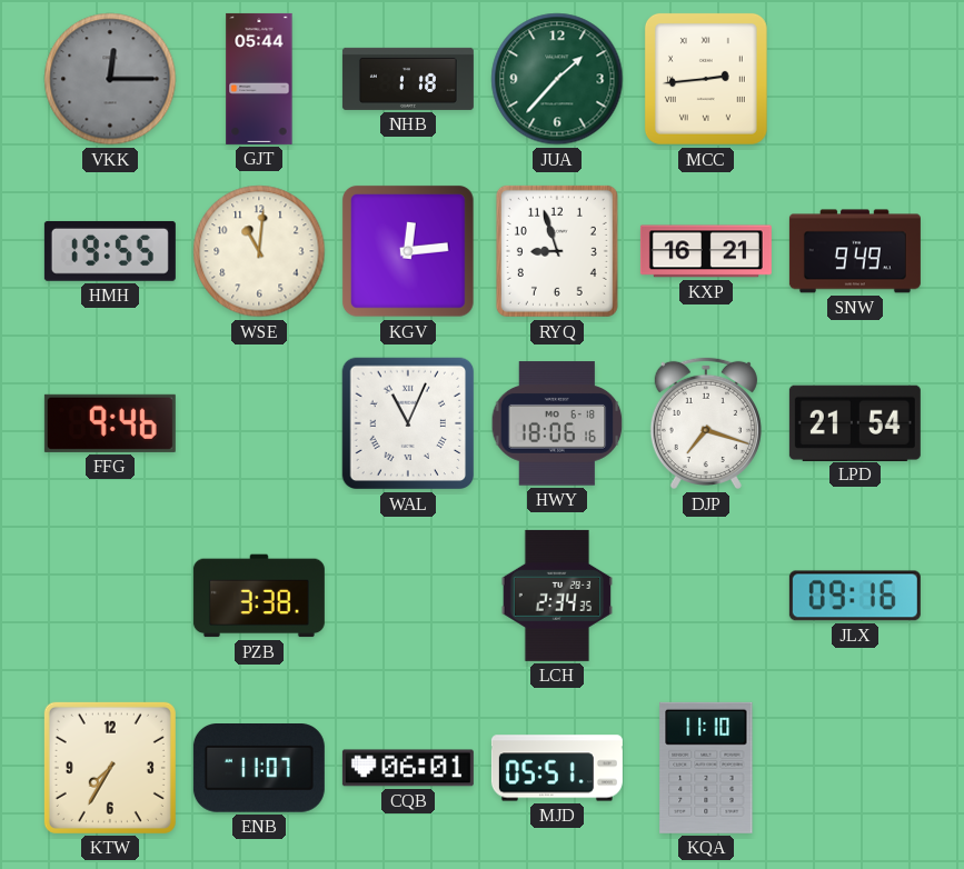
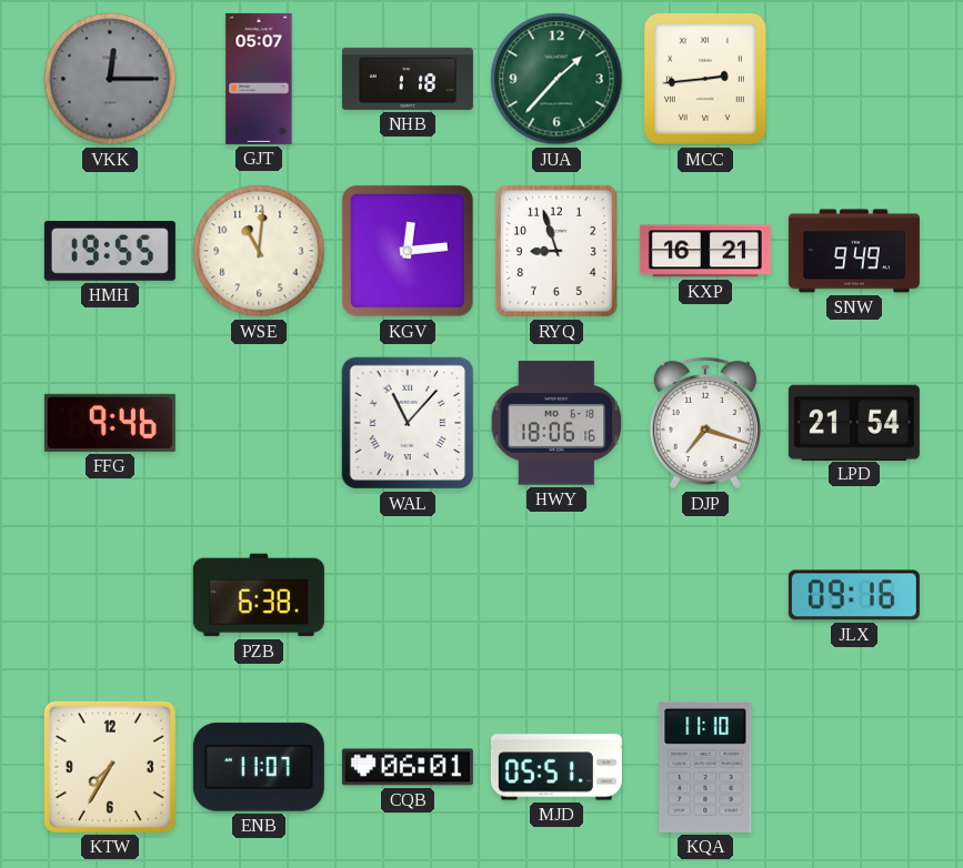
GJT: 05:44 -> 05:07
WAL: 11:04 -> 11:07
PZB: 3:38 -> 6:38
LCH: 2:34 -> none
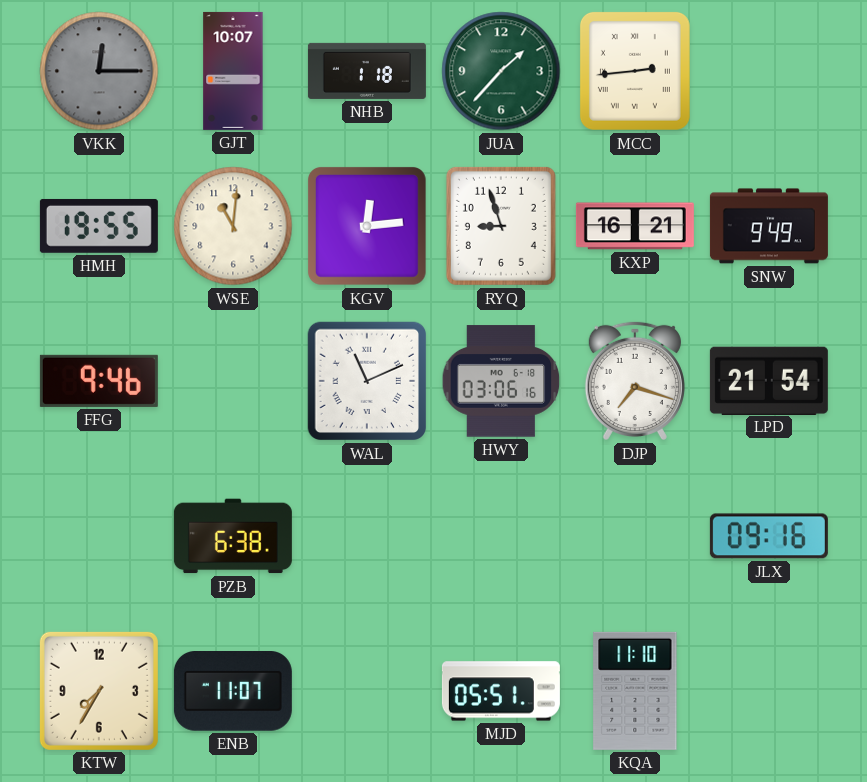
GJT: 05:07 -> 10:07
WAL: 11:07 -> 11:11
HWY: 18:06 -> 03:06
CQB: 06:01 -> none
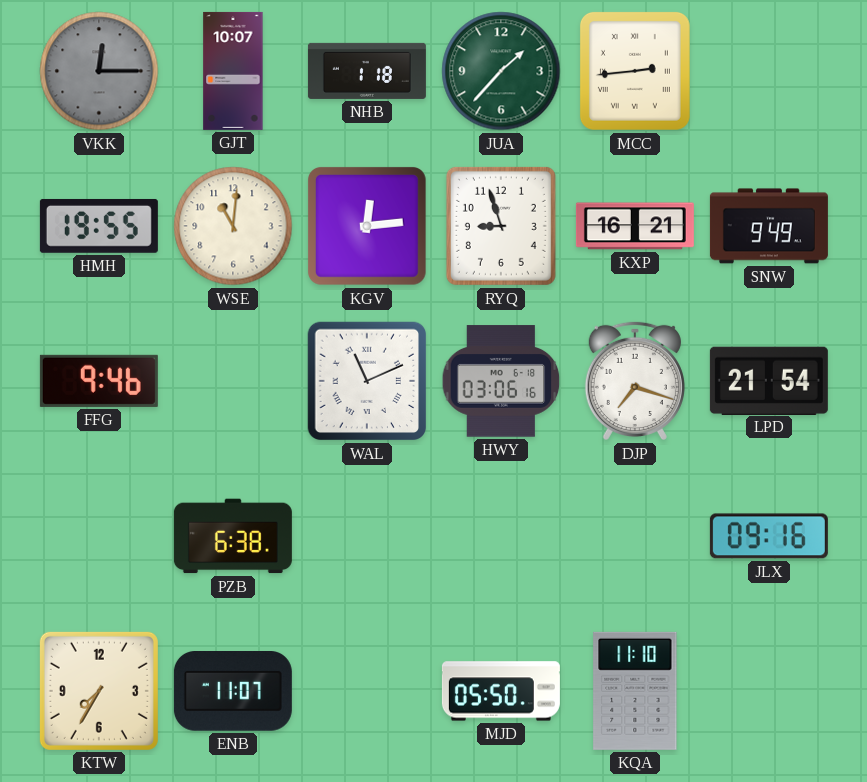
MJD: 05:51 -> 05:50
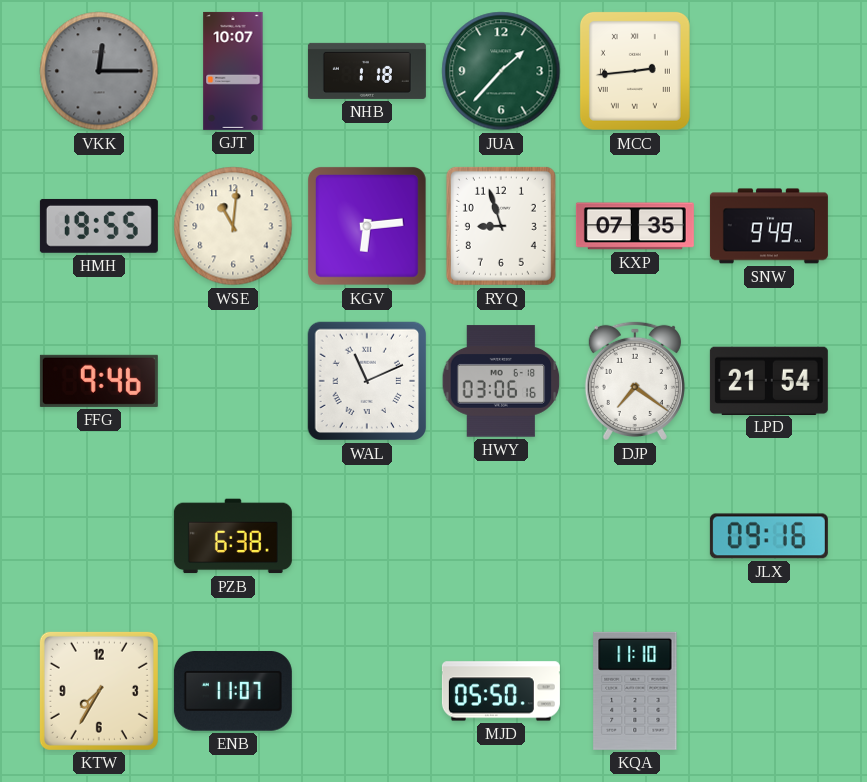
KGV: 12:14 -> 6:14
KXP: 16:21 -> 07:35
DJP: 7:18 -> 7:21
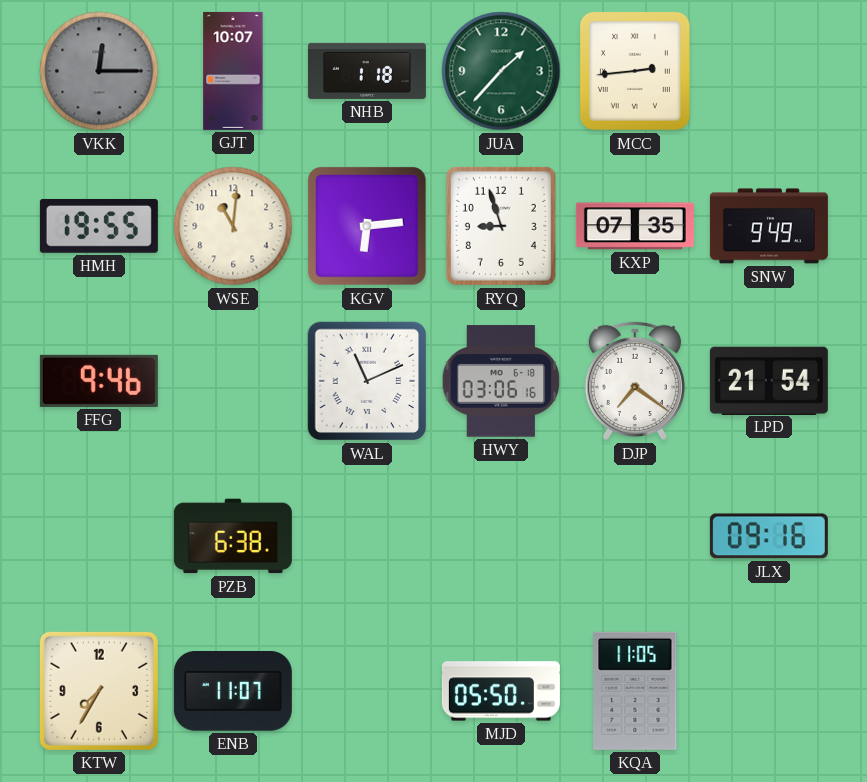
KQA: 11:10 -> 11:05
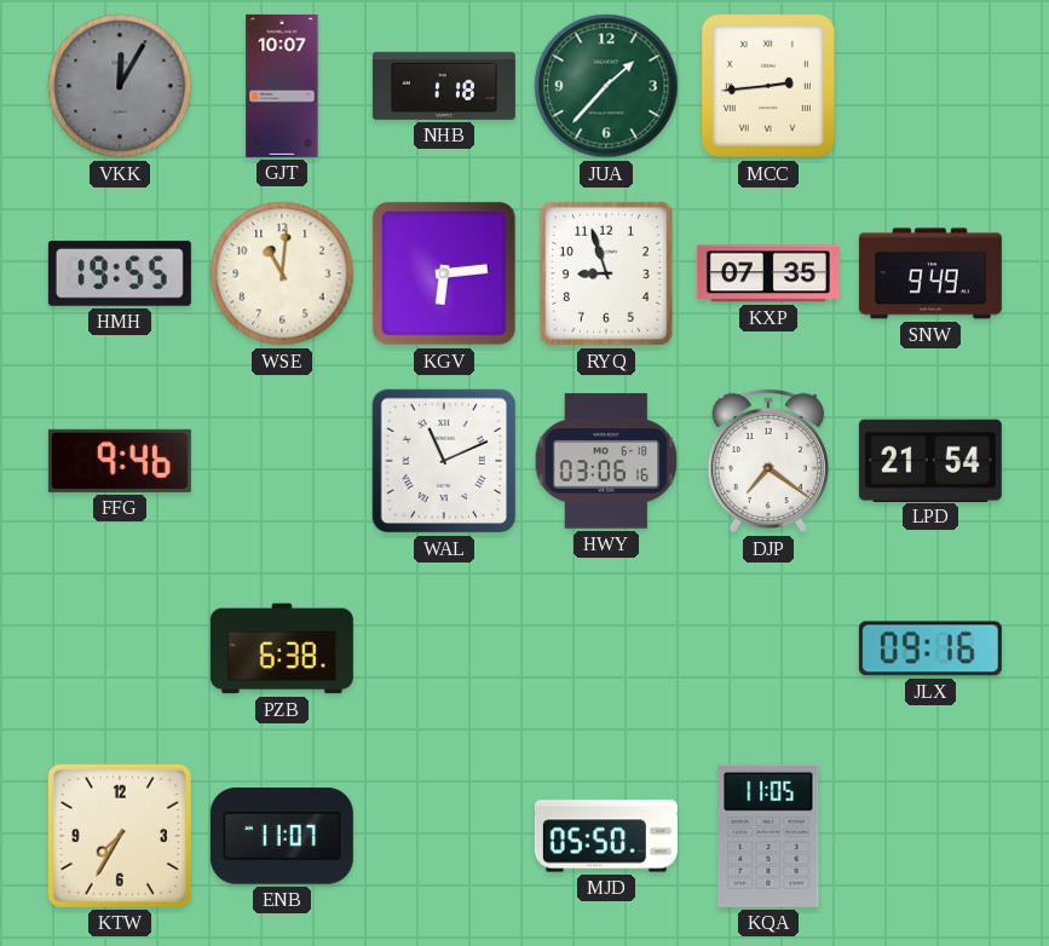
VKK: 12:15 -> 12:05
